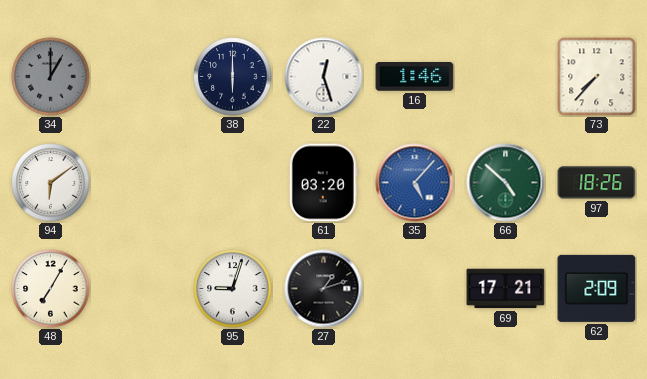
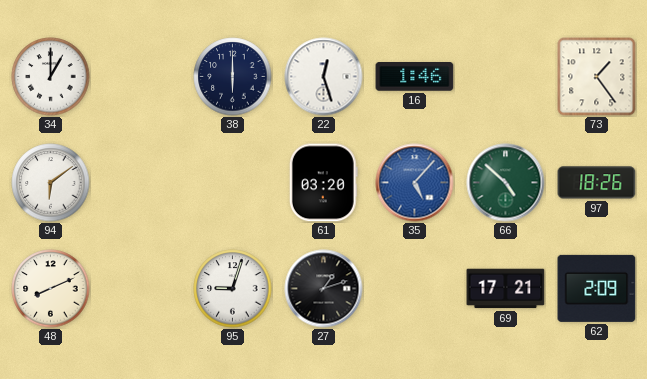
34 dial: grey -> white
73: 7:37 -> 1:24
48: 7:05 -> 8:11
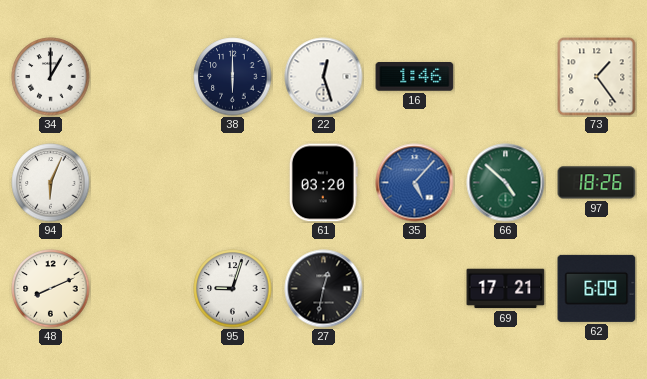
94: 6:09 -> 6:04
27: 1:12 -> 12:32
62: 2:09 -> 6:09
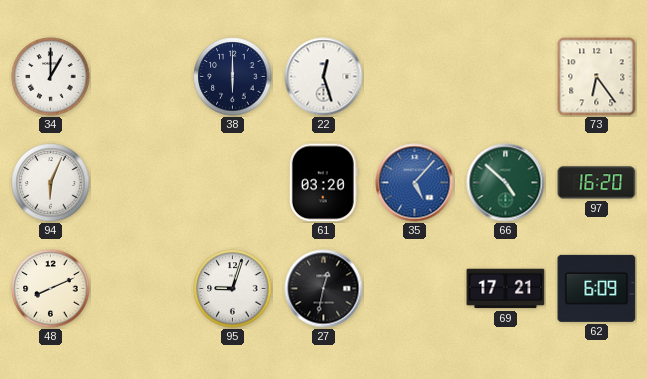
16: 1:46 -> none
73: 1:24 -> 6:24
97: 18:26 -> 16:20
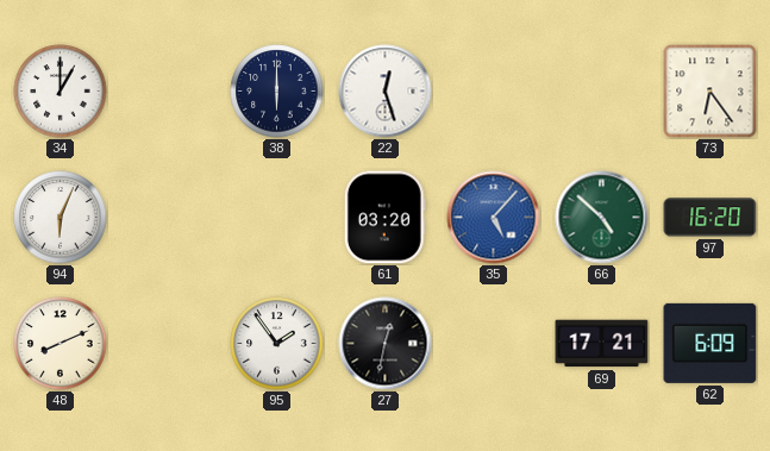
95: 9:03 -> 1:54
